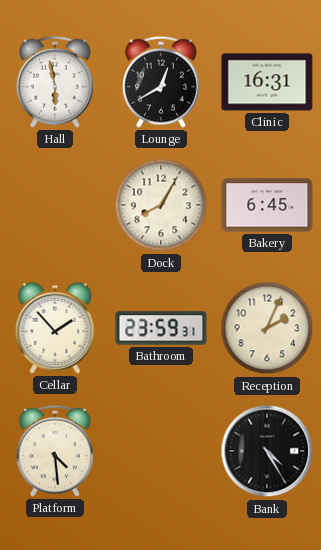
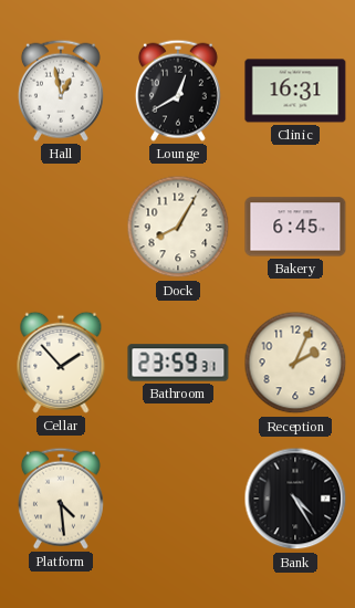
Hall: 5:58 -> 12:58
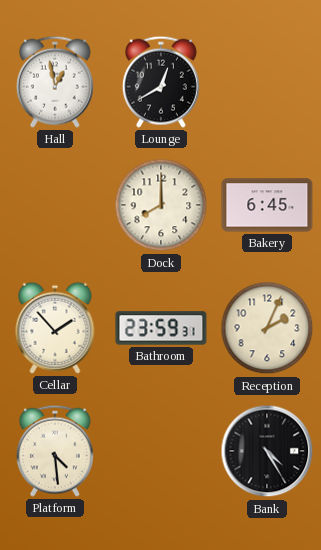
Clinic: 16:31 -> none
Dock: 8:05 -> 8:00
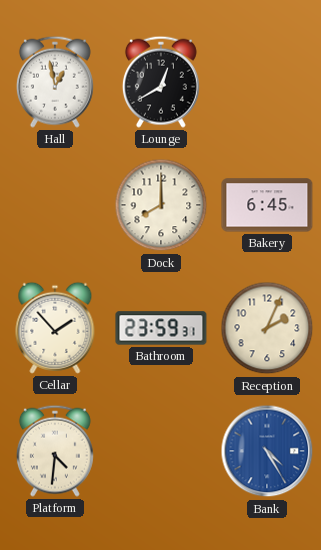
Platform: 4:29 -> 4:31
Bank dial: black -> blue
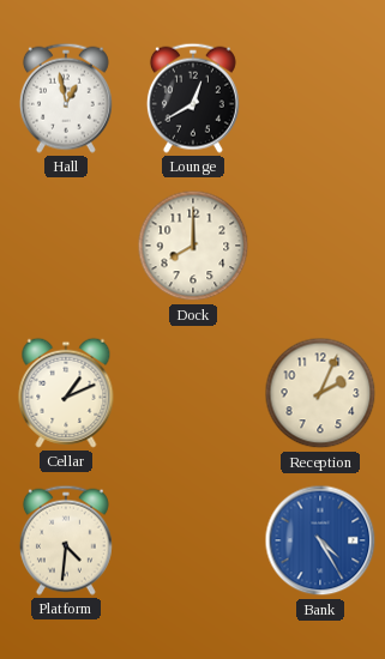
Bakery: 6:45 -> none
Cellar: 1:53 -> 1:11
Bathroom: 23:59 -> none
